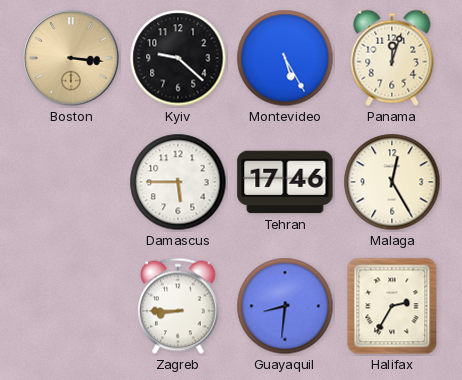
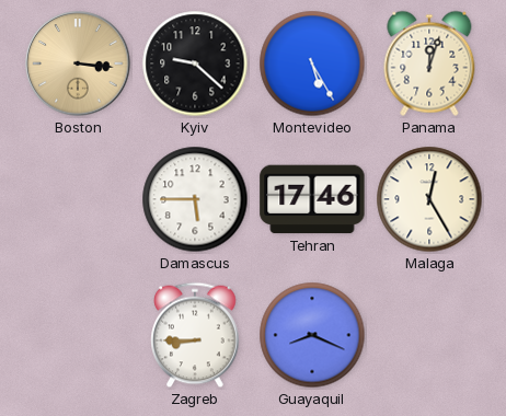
Guayaquil: 8:31 -> 8:19
Halifax: 2:35 -> none
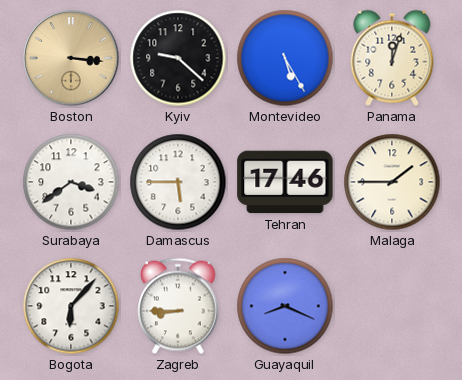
Surabaya: none -> 3:39
Malaga: 12:25 -> 1:45
Bogota: none -> 6:07
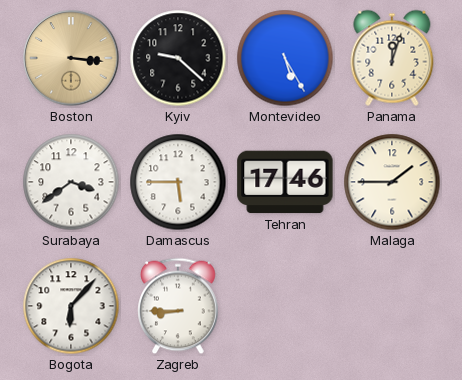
Guayaquil: 8:19 -> none
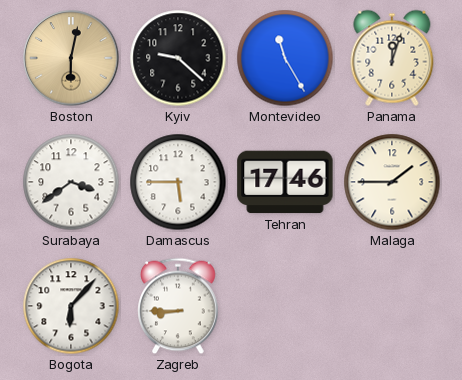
Boston: 3:16 -> 6:02
Montevideo: 5:25 -> 11:25
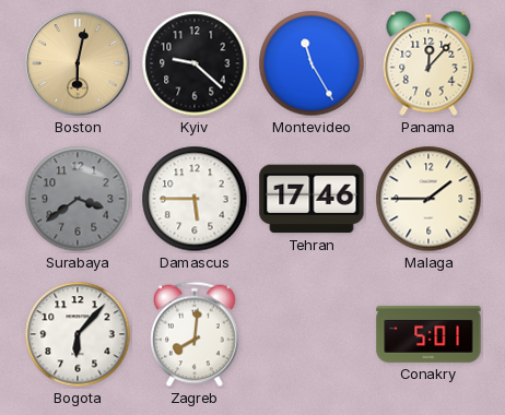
Panama: 12:03 -> 12:07
Surabaya dial: white -> grey
Zagreb: 8:45 -> 8:01
Conakry: none -> 5:01
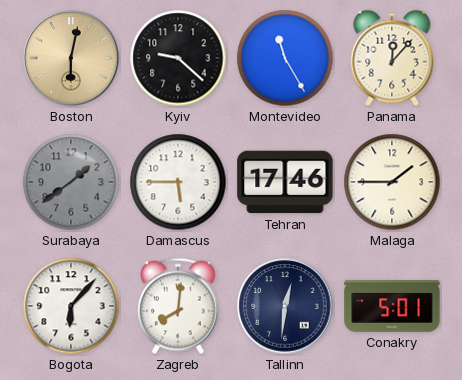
Surabaya: 3:39 -> 1:39
Tallinn: none -> 12:31
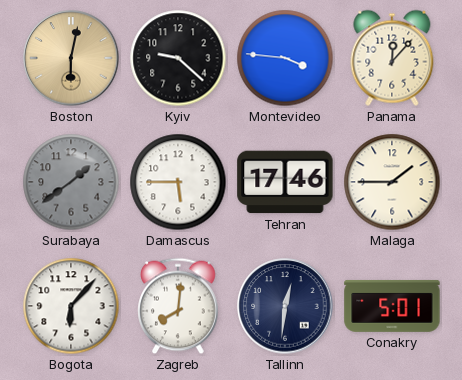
Montevideo: 11:25 -> 3:46
